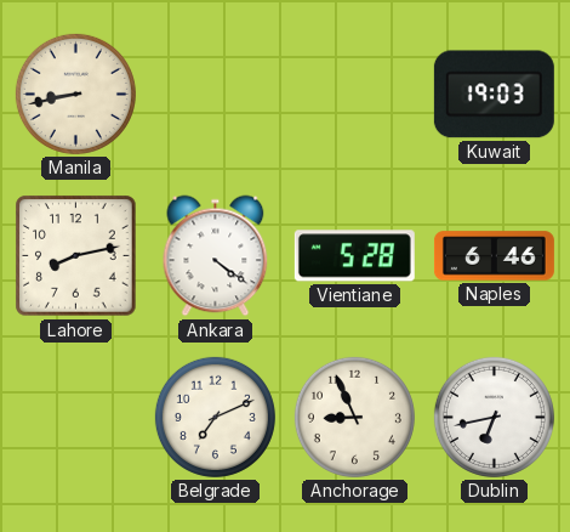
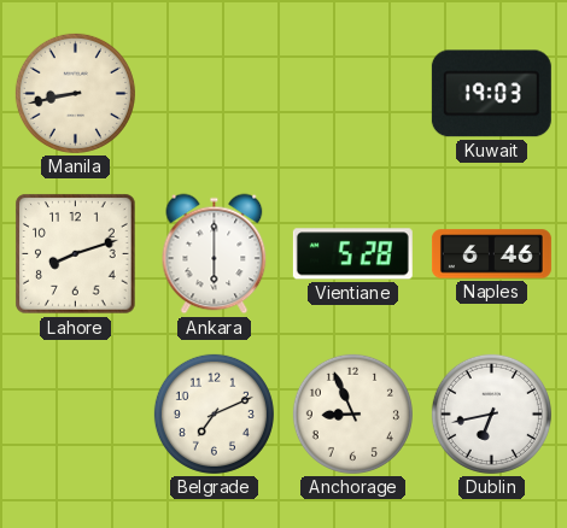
Lahore: 8:13 -> 8:12
Ankara: 4:21 -> 6:00
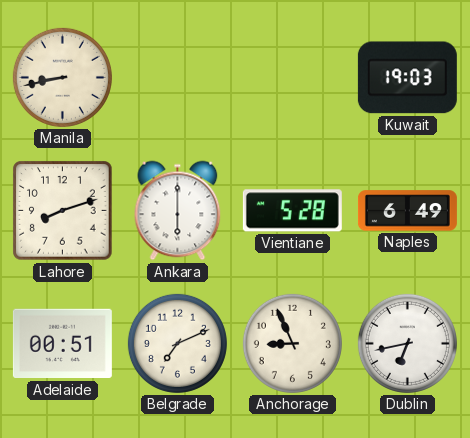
Naples: 6:46 -> 6:49
Adelaide: none -> 00:51
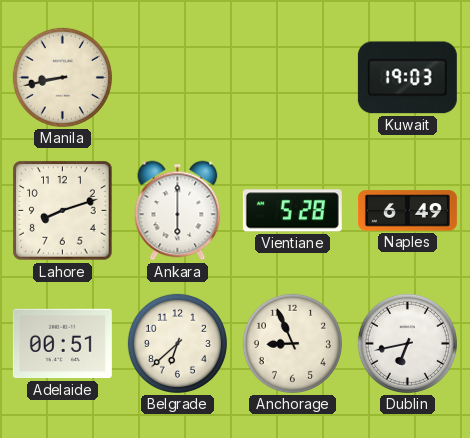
Belgrade: 7:11 -> 6:38
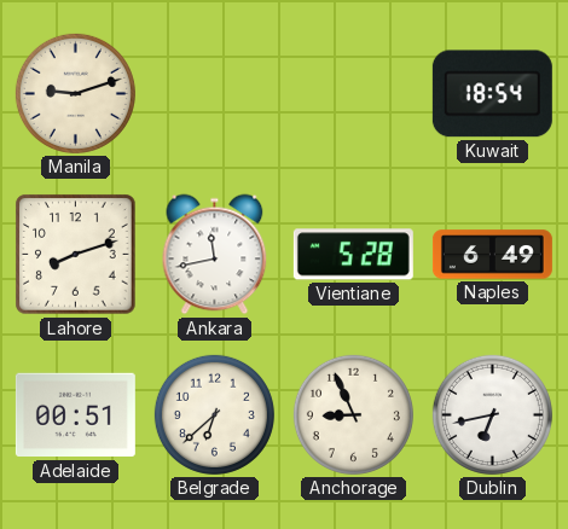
Manila: 8:43 -> 9:12
Kuwait: 19:03 -> 18:54
Ankara: 6:00 -> 11:43
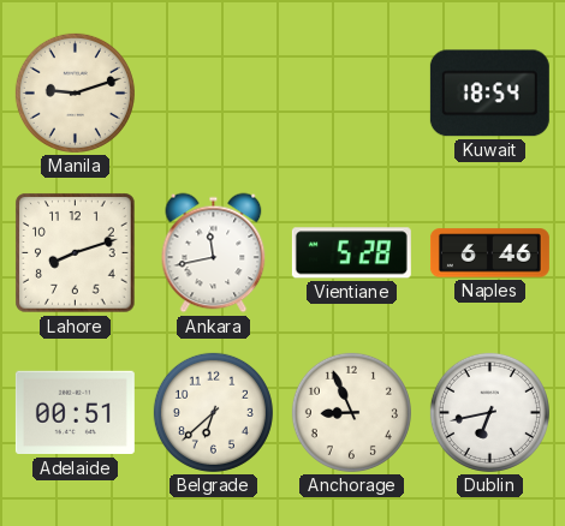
Naples: 6:49 -> 6:46
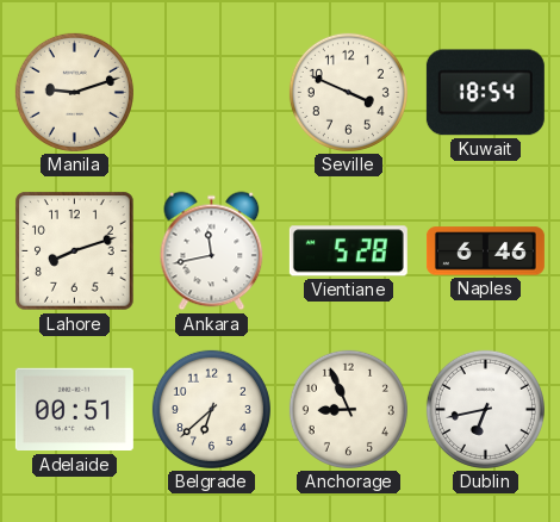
Seville: none -> 3:49
